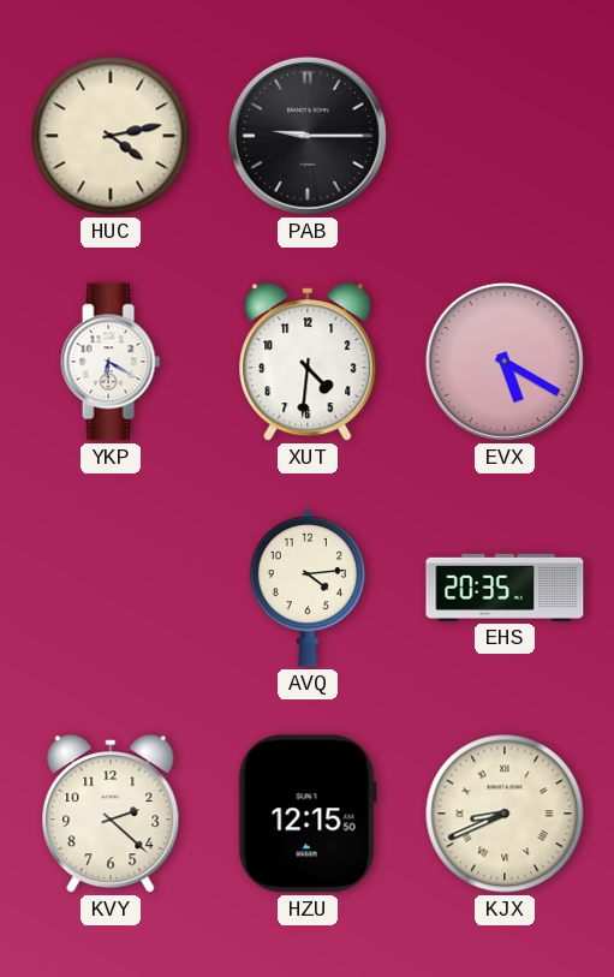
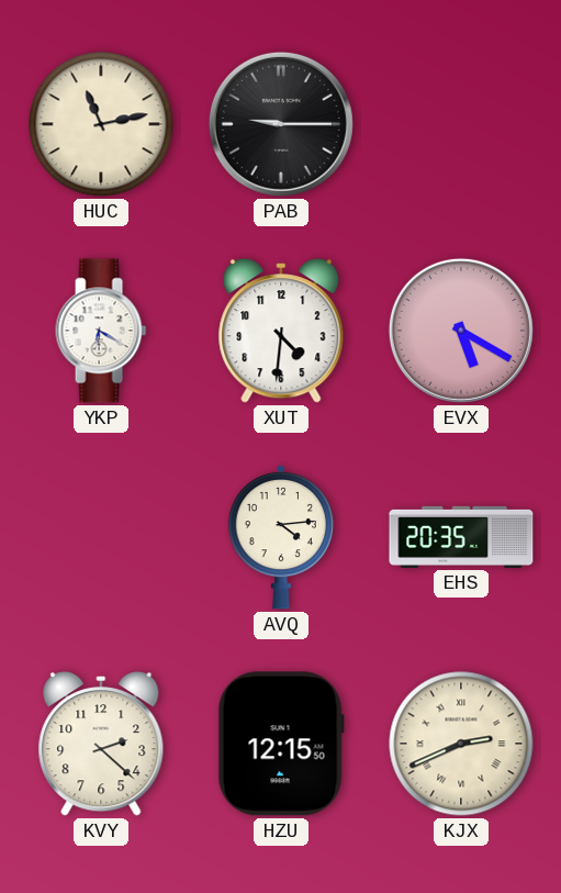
HUC: 4:13 -> 11:13
KJX: 8:41 -> 2:41
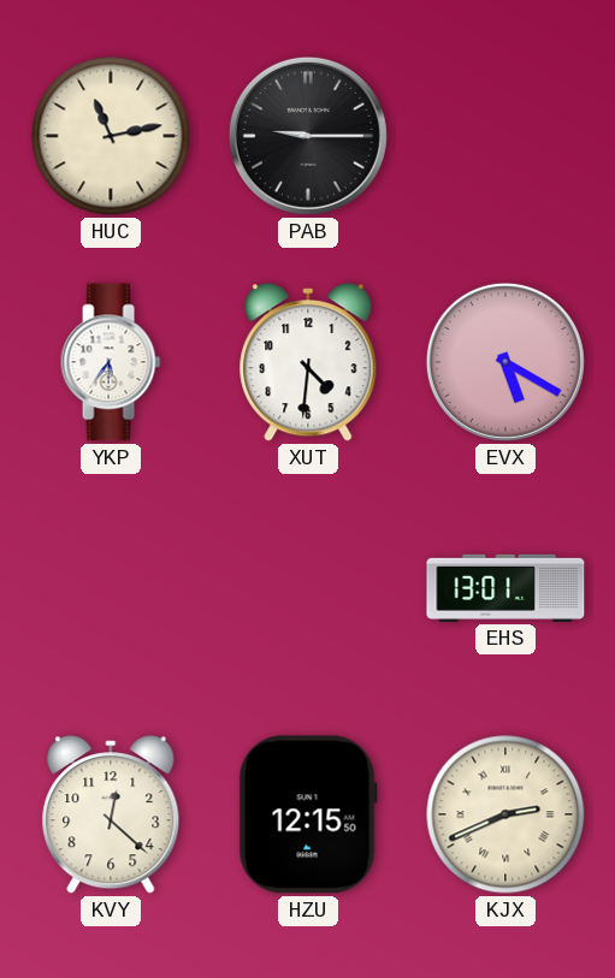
YKP: 6:20 -> 5:36
AVQ: 4:14 -> none
EHS: 20:35 -> 13:01
KVY: 2:22 -> 12:22
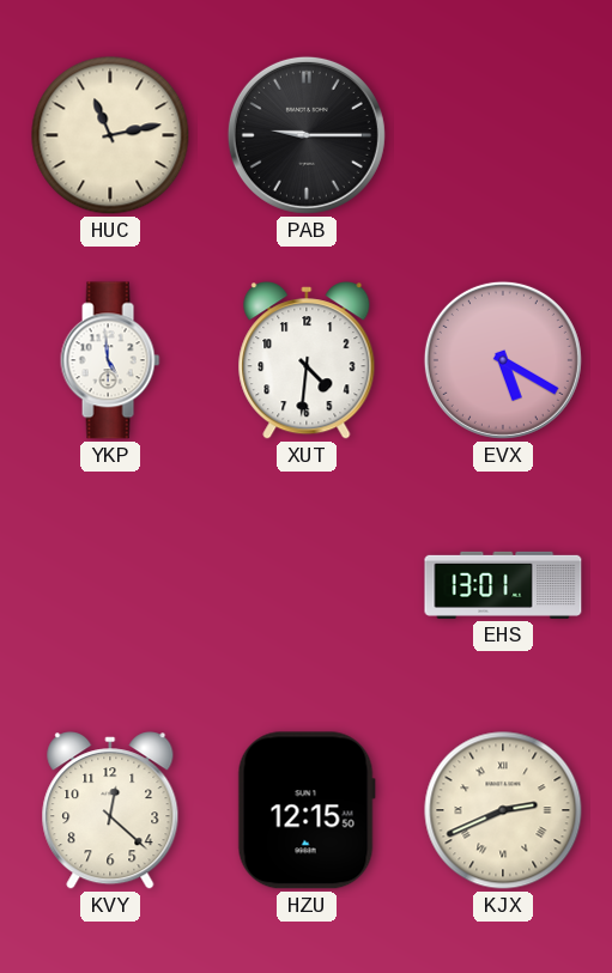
YKP: 5:36 -> 4:59
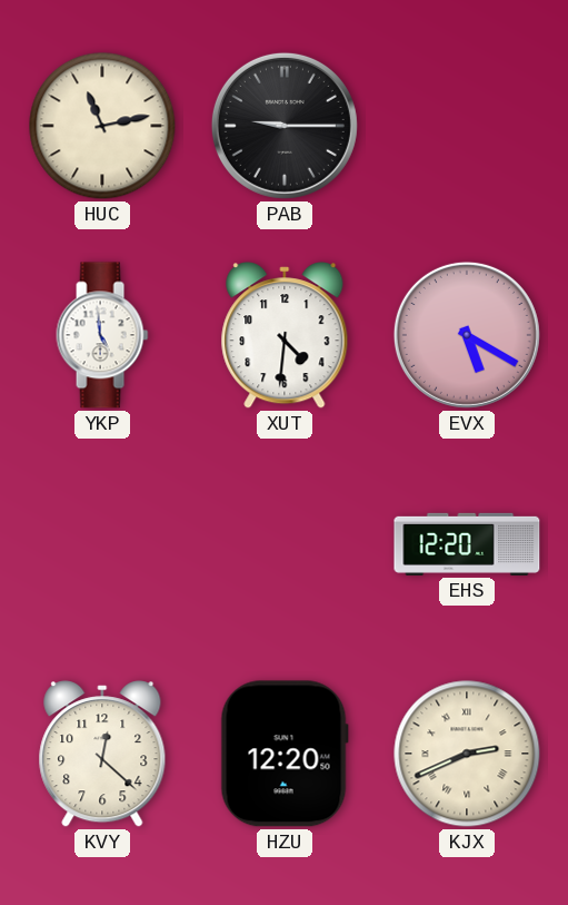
EHS: 13:01 -> 12:20
HZU: 12:15 -> 12:20
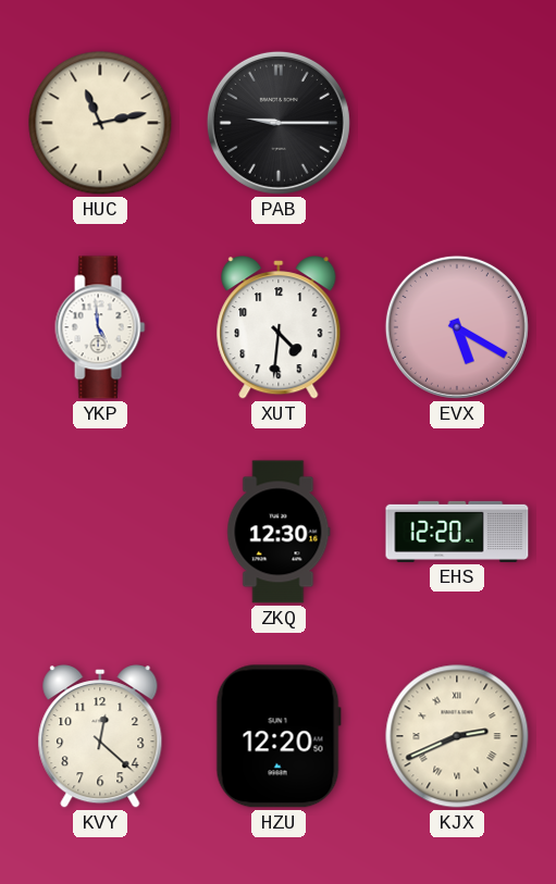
ZKQ: none -> 12:30
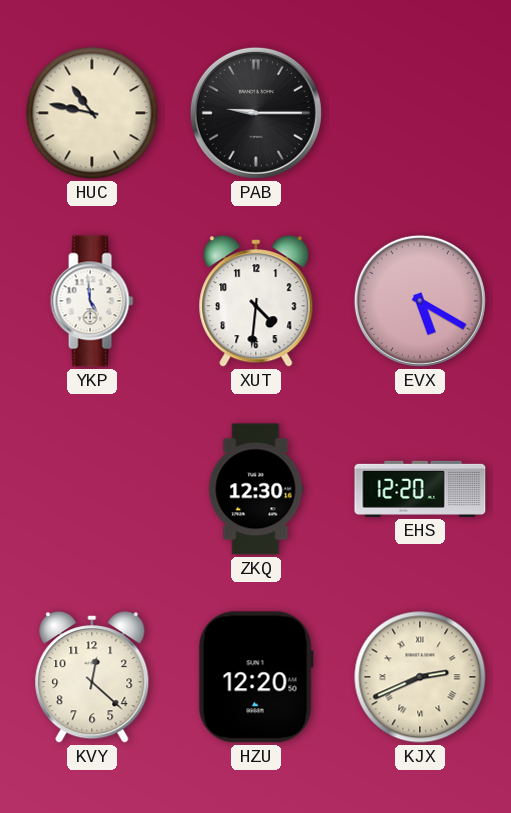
HUC: 11:13 -> 10:47
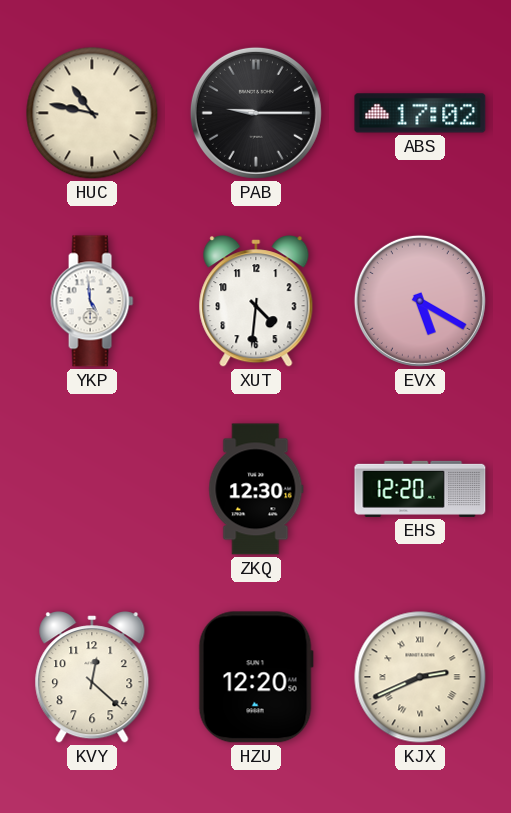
ABS: none -> 17:02
